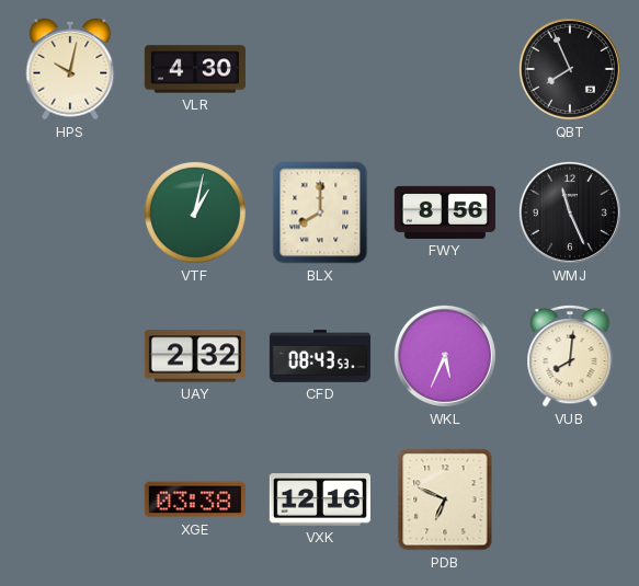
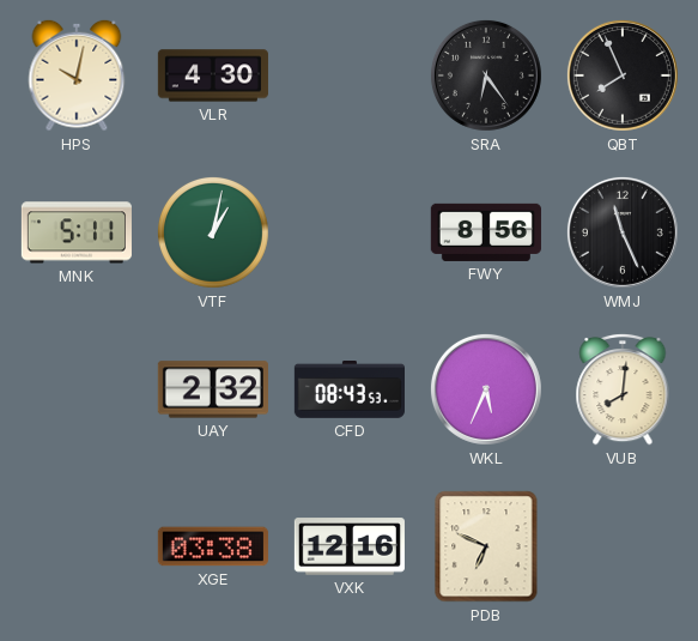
SRA: none -> 6:24
MNK: none -> 5:11
BLX: 8:00 -> none
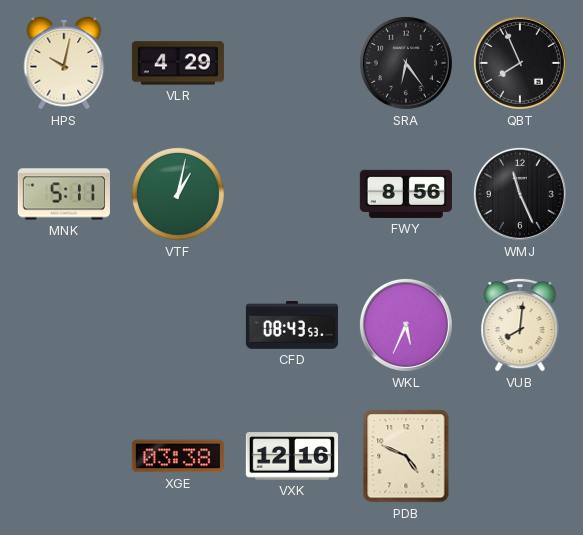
VLR: 4:30 -> 4:29
UAY: 2:32 -> none
PDB: 6:49 -> 4:49
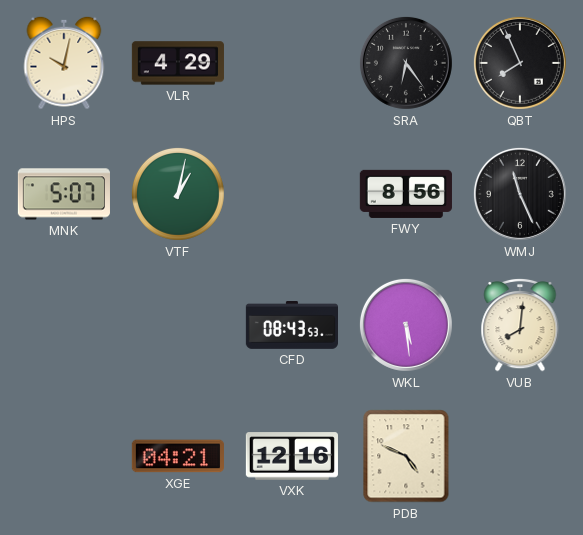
MNK: 5:11 -> 5:07
WKL: 5:34 -> 5:29
XGE: 03:38 -> 04:21
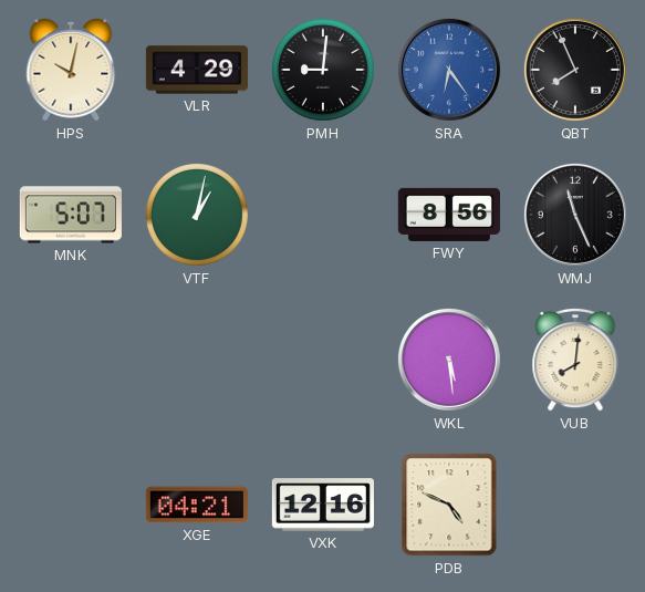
PMH: none -> 9:01
SRA dial: black -> blue
CFD: 08:43 -> none
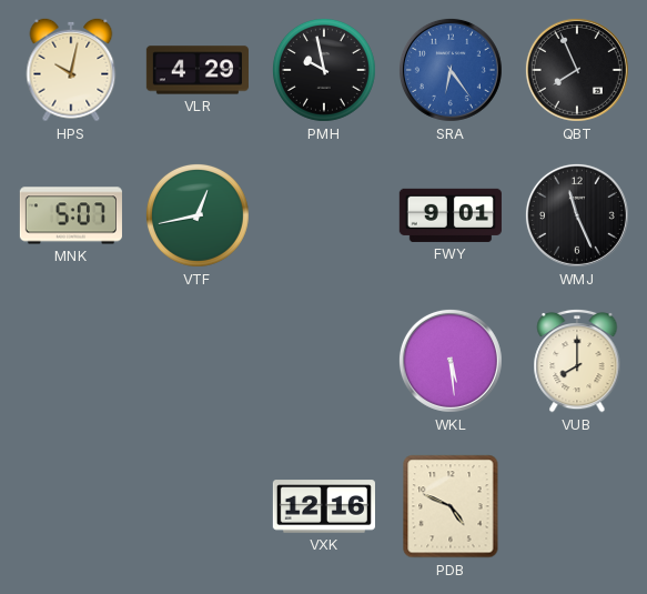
PMH: 9:01 -> 9:58
VTF: 1:02 -> 12:43
FWY: 8:56 -> 9:01
VUB: 8:01 -> 8:00
XGE: 04:21 -> none
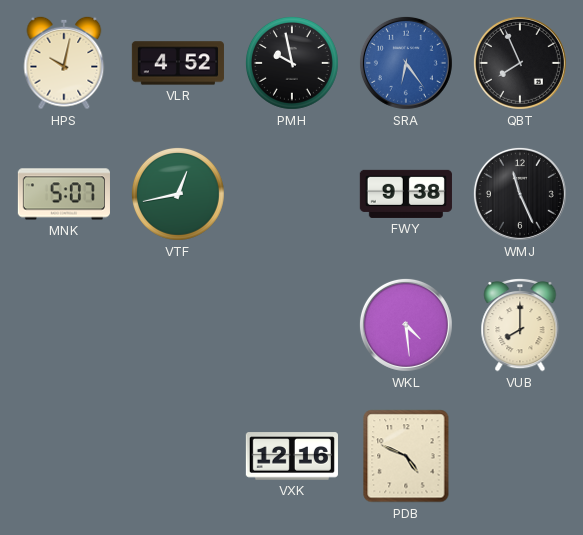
VLR: 4:29 -> 4:52
FWY: 9:01 -> 9:38
WKL: 5:29 -> 4:29
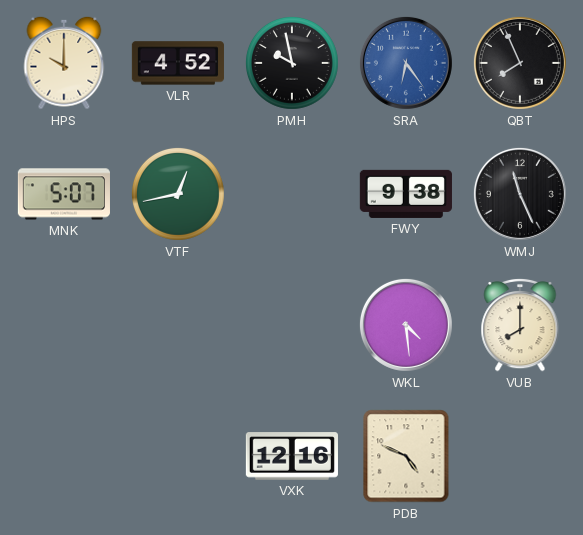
HPS: 10:02 -> 10:00
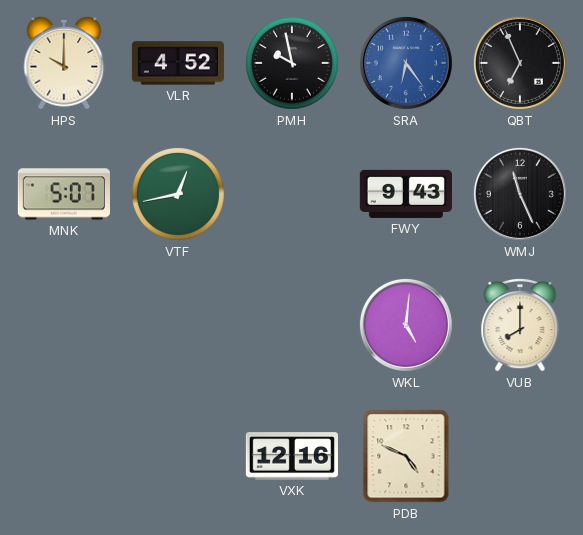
QBT: 7:56 -> 6:56
FWY: 9:38 -> 9:43
WKL: 4:29 -> 5:01
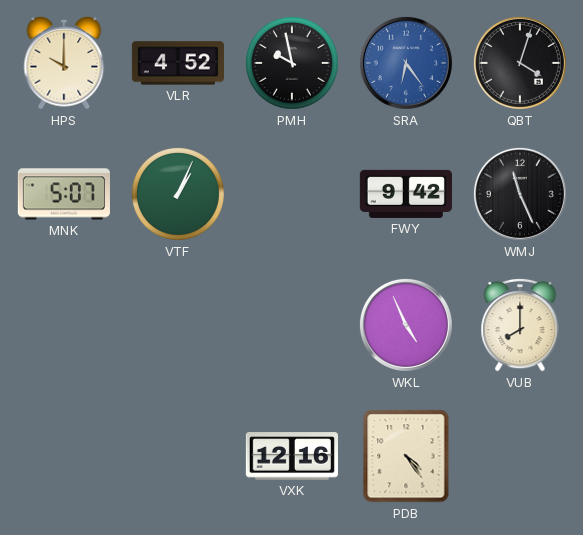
QBT: 6:56 -> 4:03
VTF: 12:43 -> 1:04
FWY: 9:43 -> 9:42
WKL: 5:01 -> 4:56
PDB: 4:49 -> 4:24
